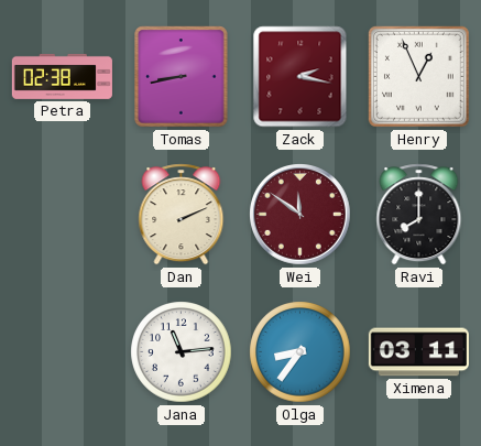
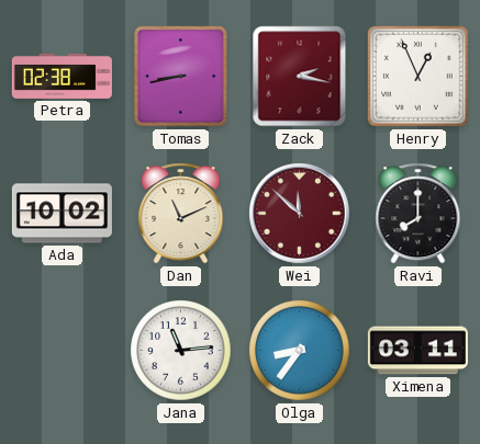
Ada: none -> 10:02
Dan: 2:11 -> 11:11
Wei: 11:51 -> 11:52
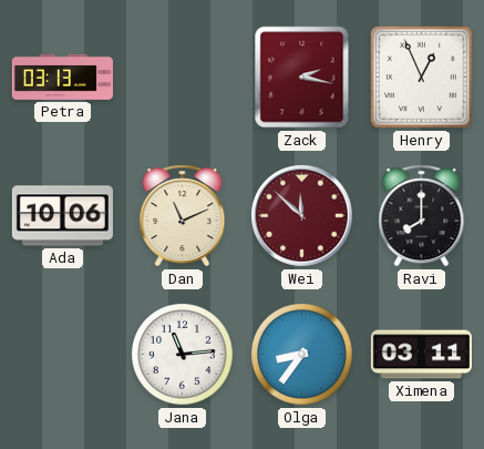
Petra: 02:38 -> 03:13
Tomas: 8:43 -> none
Ada: 10:02 -> 10:06
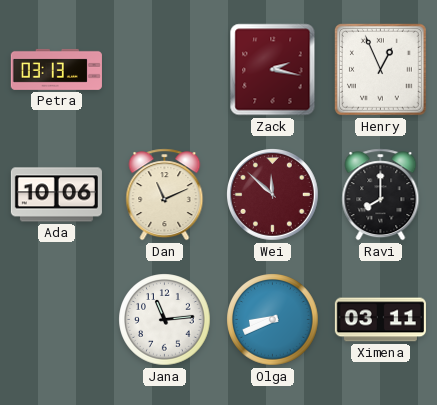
Olga: 8:36 -> 8:41
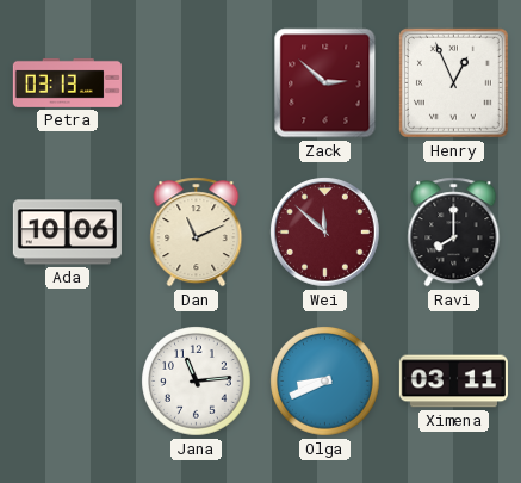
Zack: 2:17 -> 2:52
